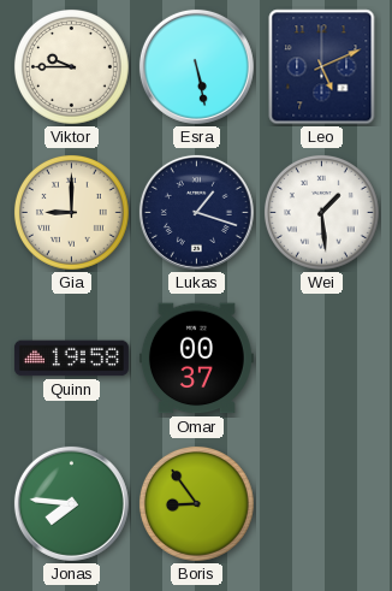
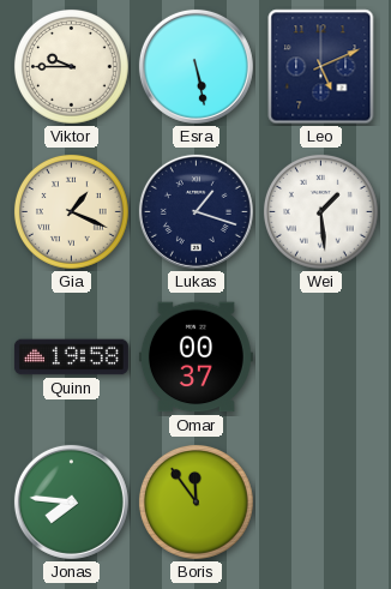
Gia: 9:00 -> 1:19
Boris: 8:54 -> 11:54
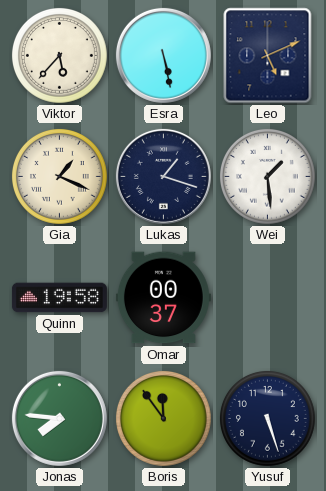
Viktor: 9:45 -> 5:37
Yusuf: none -> 5:27
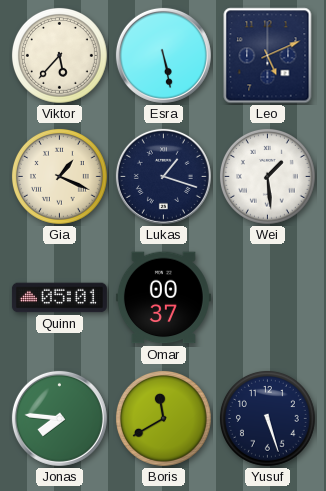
Quinn: 19:58 -> 05:01
Boris: 11:54 -> 11:40
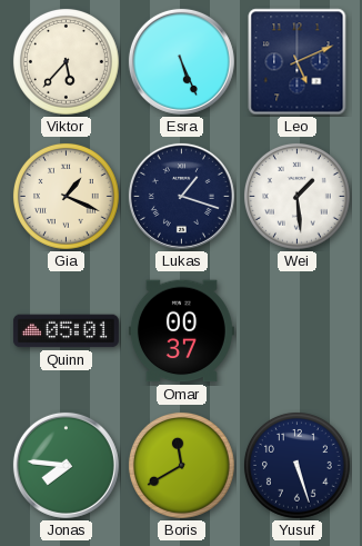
Esra: 5:28 -> 5:26
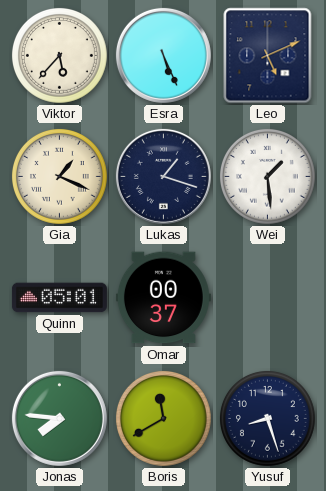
Yusuf: 5:27 -> 8:27
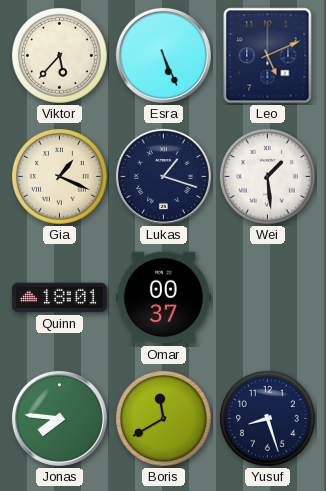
Quinn: 05:01 -> 18:01
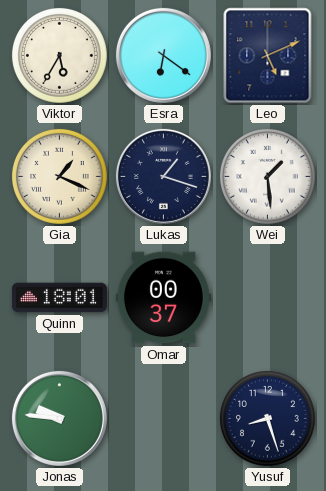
Viktor: 5:37 -> 5:35
Esra: 5:26 -> 6:21
Jonas: 7:46 -> 9:46
Boris: 11:40 -> none
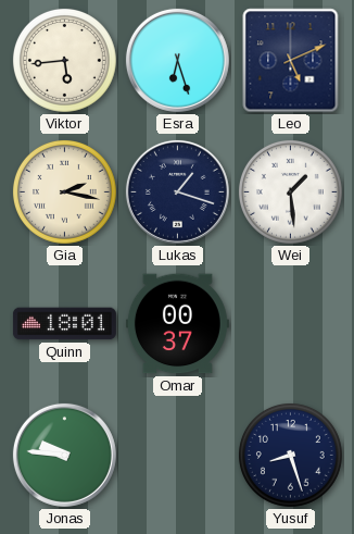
Viktor: 5:35 -> 5:44
Esra: 6:21 -> 6:27
Gia: 1:19 -> 2:17
